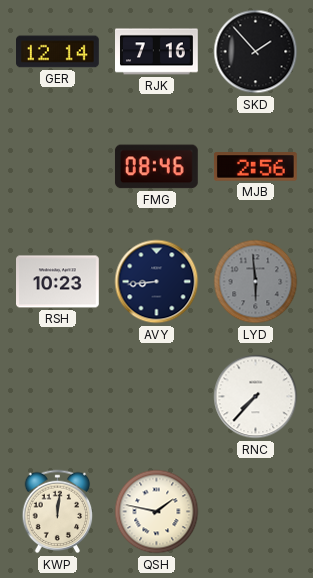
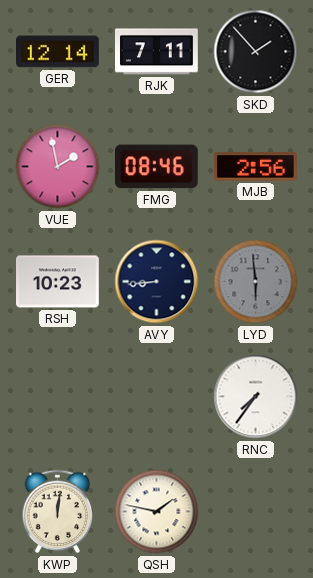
RJK: 7:16 -> 7:11
VUE: none -> 1:58
RNC: 7:37 -> 7:36
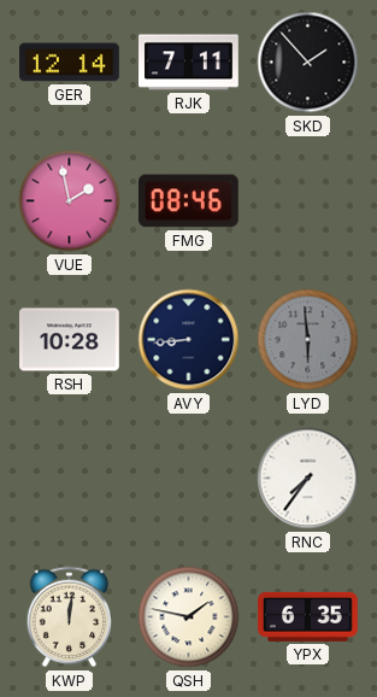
MJB: 2:56 -> none
RSH: 10:23 -> 10:28
YPX: none -> 6:35
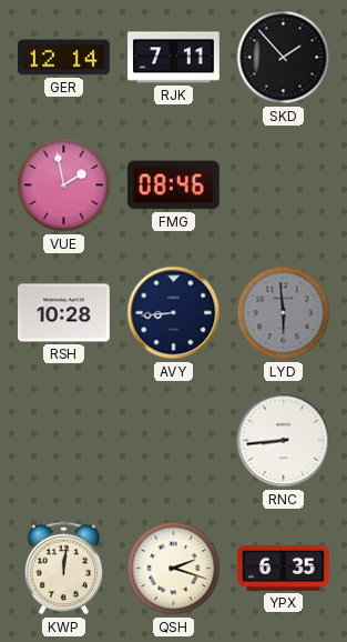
RNC: 7:36 -> 8:44
QSH: 1:47 -> 2:18
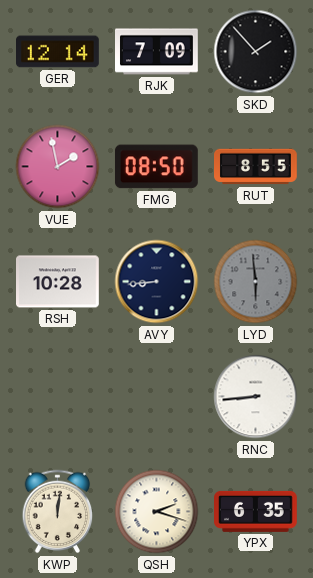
RJK: 7:11 -> 7:09
FMG: 08:46 -> 08:50
RUT: none -> 8:55
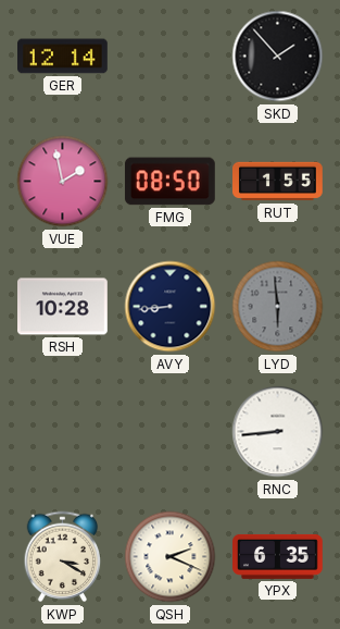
RJK: 7:09 -> none
RUT: 8:55 -> 1:55
KWP: 12:01 -> 3:20
QSH: 2:18 -> 2:19
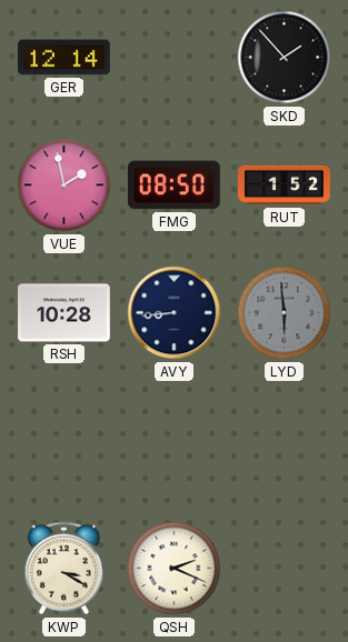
RUT: 1:55 -> 1:52
RNC: 8:44 -> none
YPX: 6:35 -> none
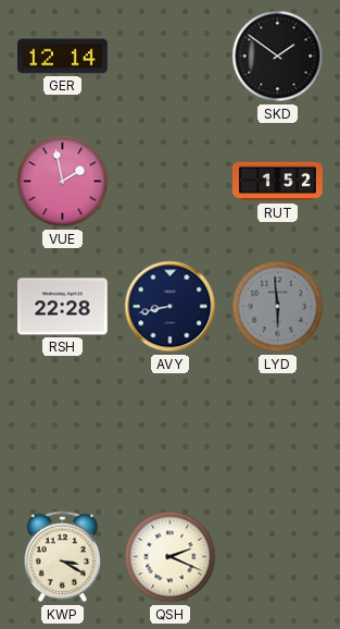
SKD: 1:53 -> 1:51
FMG: 08:50 -> none
RSH: 10:28 -> 22:28
AVY: 8:44 -> 8:43
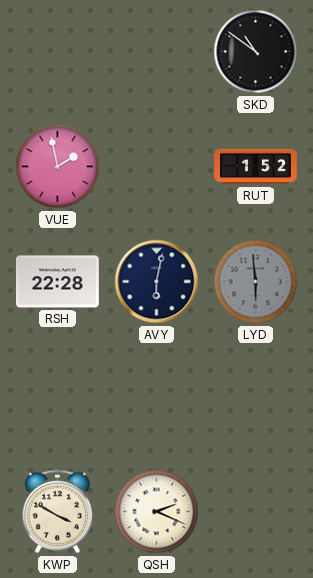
GER: 12:14 -> none
SKD: 1:51 -> 10:51
AVY: 8:43 -> 6:02
KWP: 3:20 -> 3:50
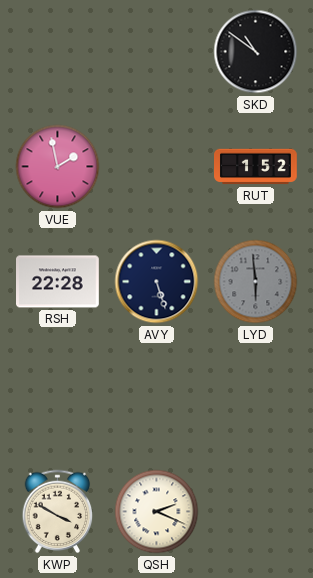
AVY: 6:02 -> 5:27
